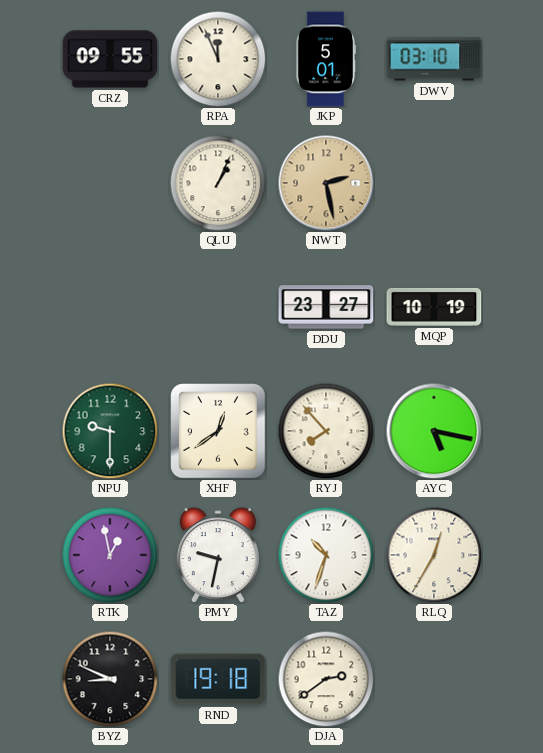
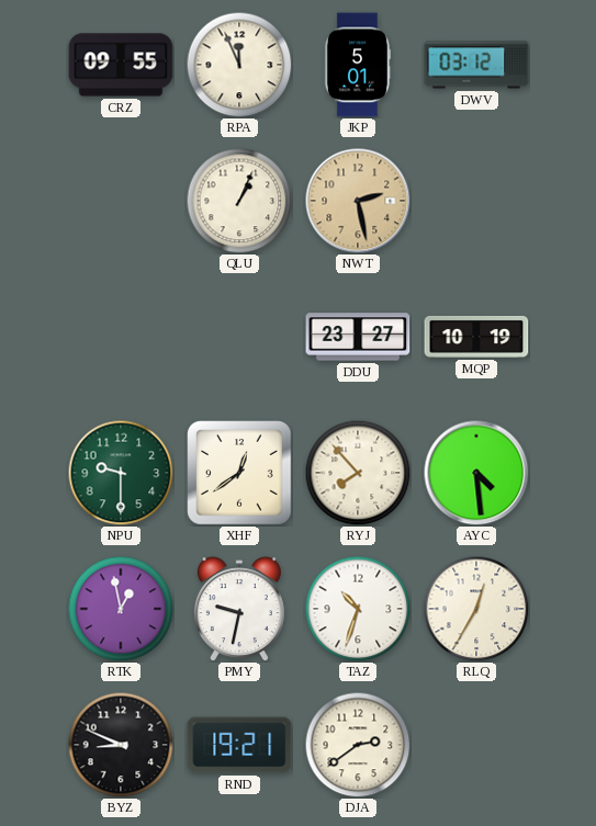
DWV: 03:10 -> 03:12
AYC: 5:17 -> 4:29
RND: 19:18 -> 19:21
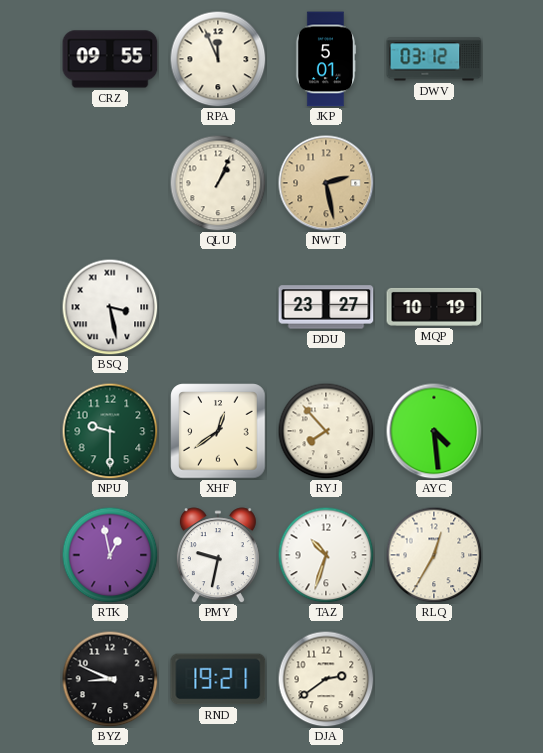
BSQ: none -> 3:28
